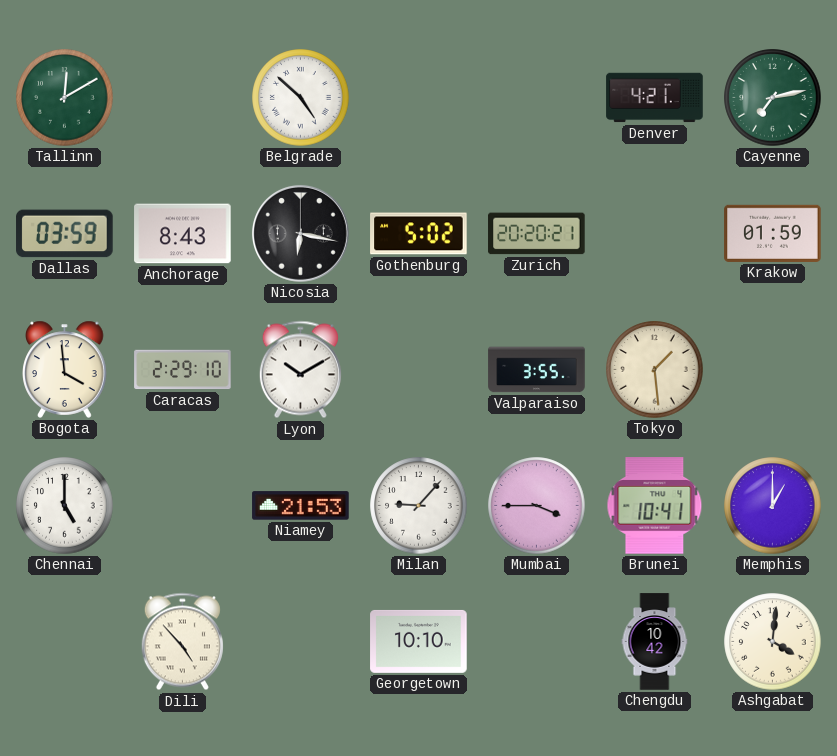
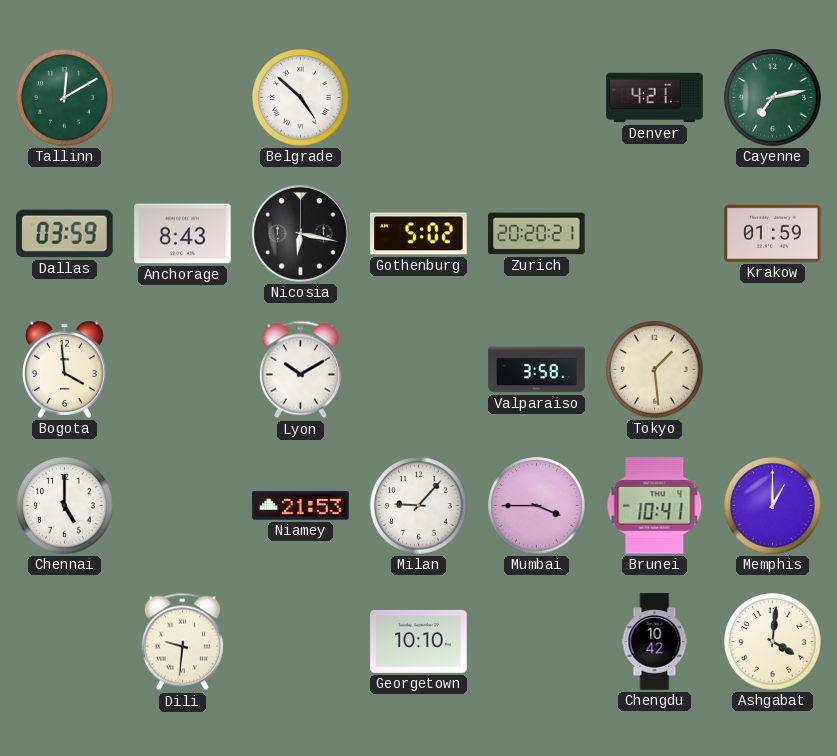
Caracas: 2:29 -> none
Valparaiso: 3:55 -> 3:58
Dili: 4:53 -> 9:31
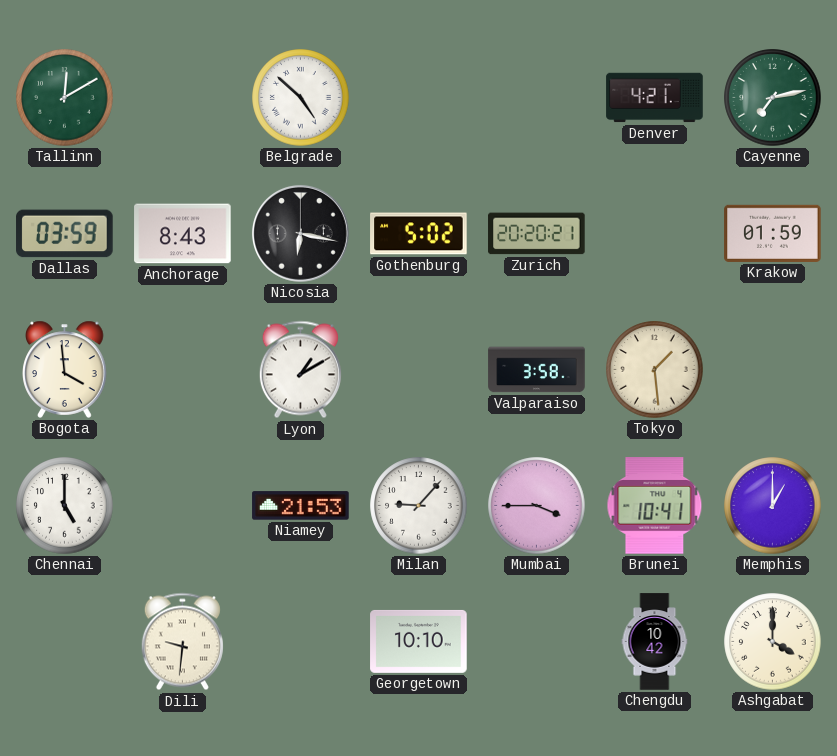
Lyon: 10:10 -> 1:10
Ashgabat: 4:01 -> 4:00
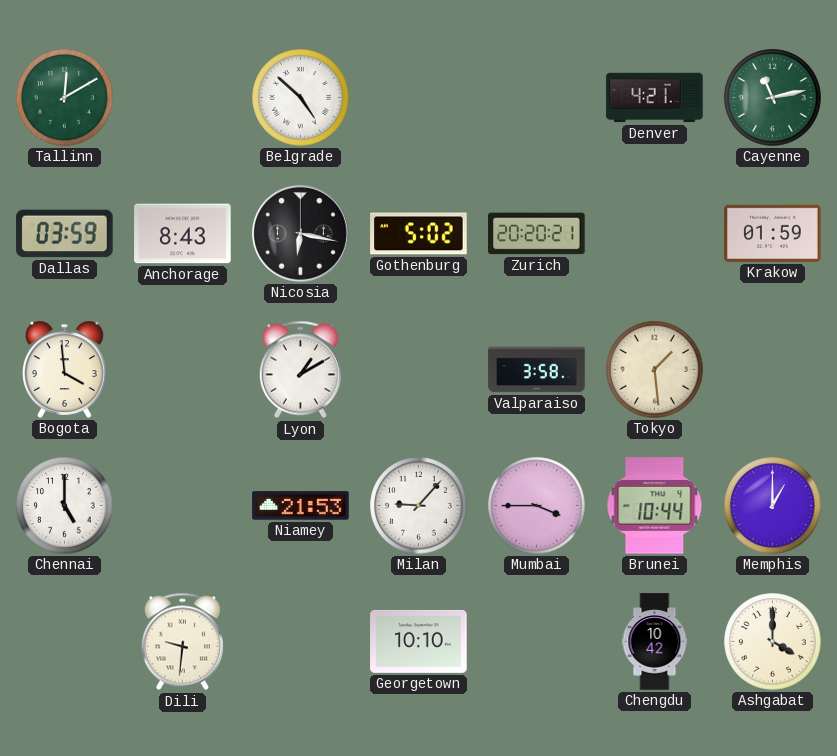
Cayenne: 7:13 -> 11:13
Brunei: 10:41 -> 10:44
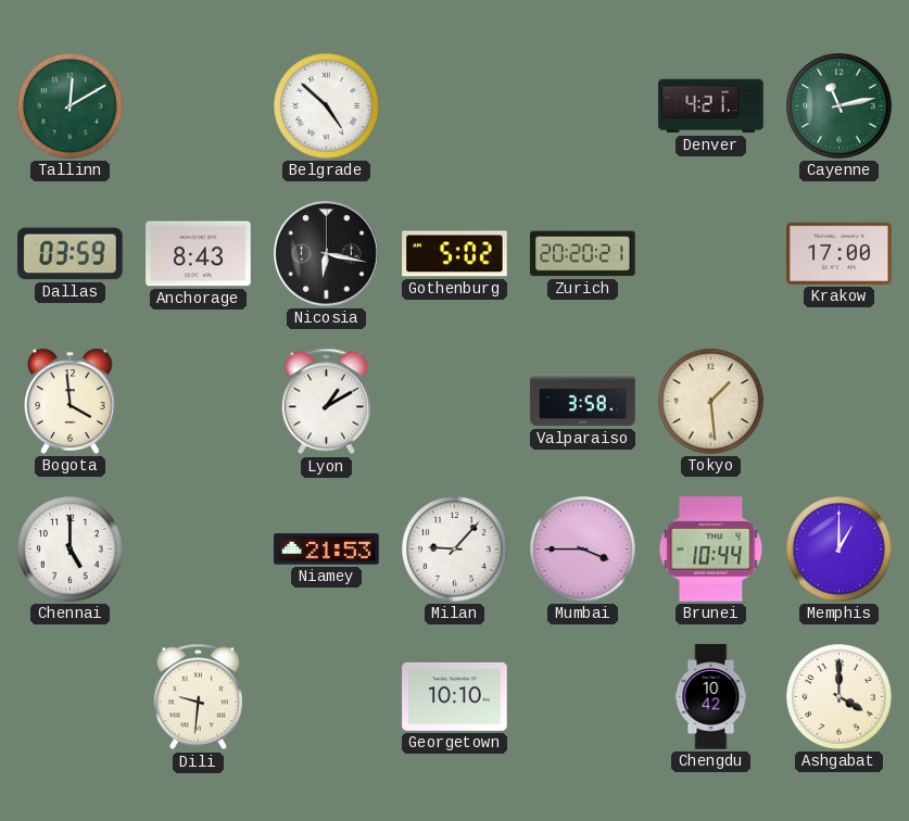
Krakow: 01:59 -> 17:00
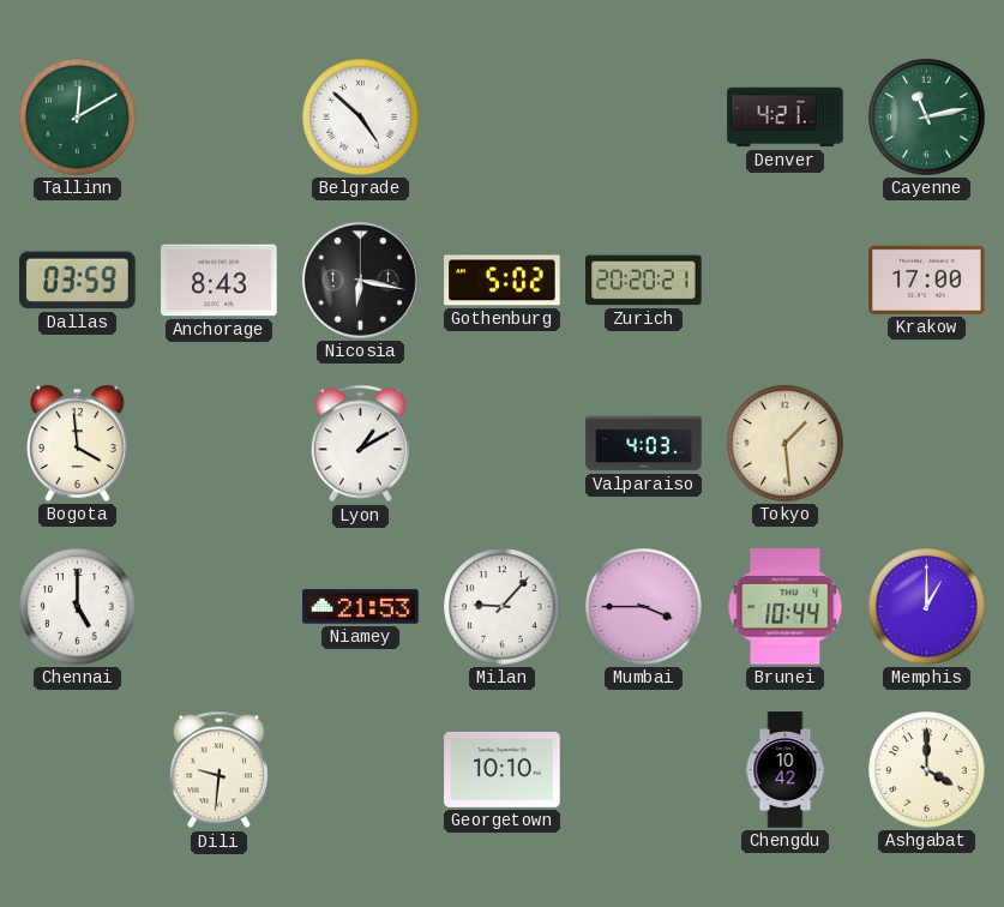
Valparaiso: 3:58 -> 4:03
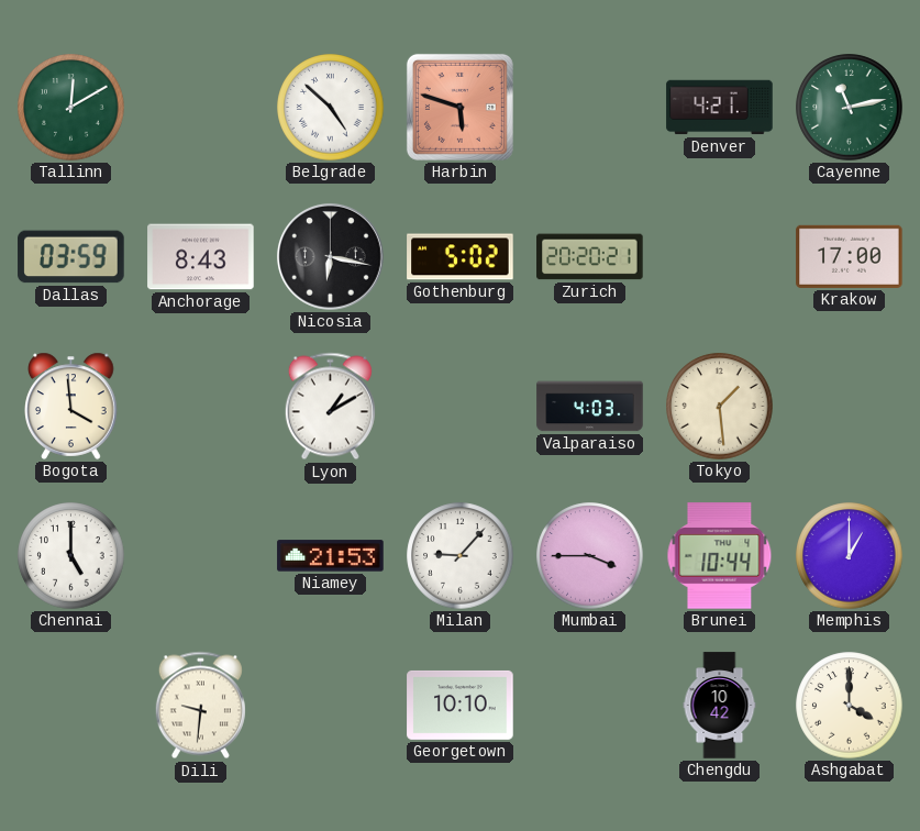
Harbin: none -> 5:48
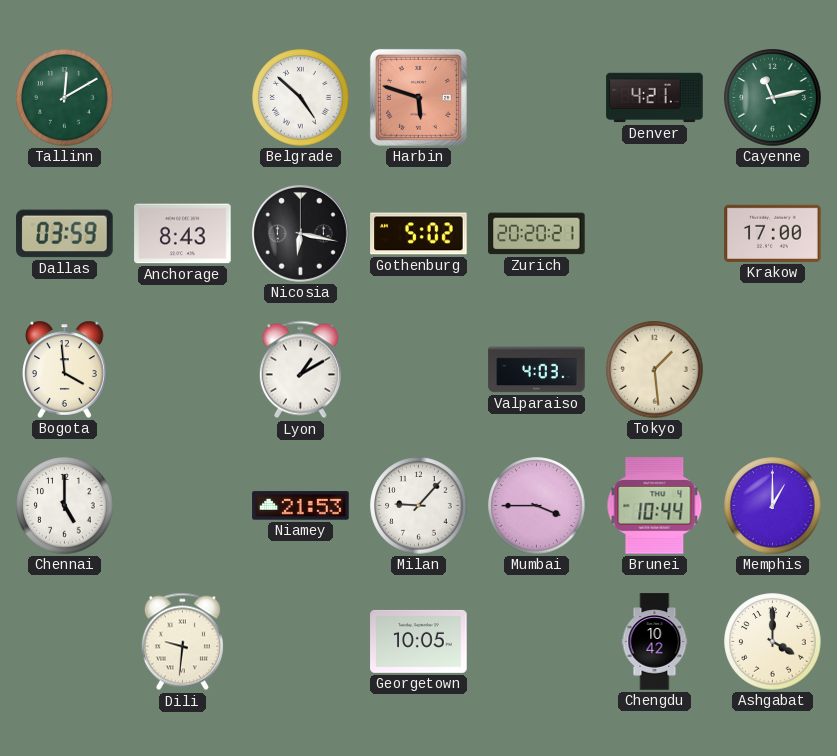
Georgetown: 10:10 -> 10:05
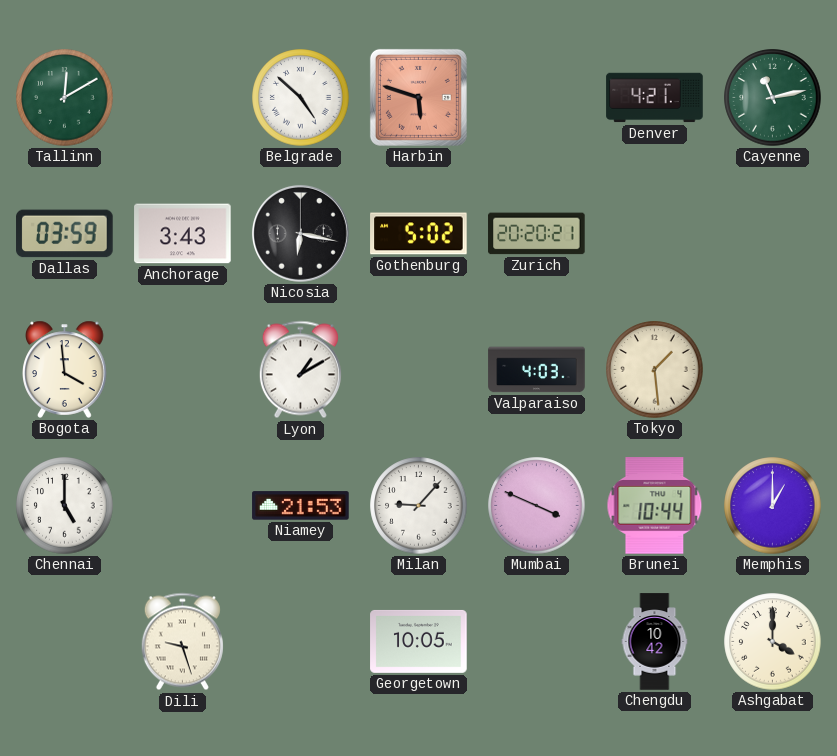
Anchorage: 8:43 -> 3:43
Krakow: 17:00 -> none
Mumbai: 3:45 -> 3:49
Dili: 9:31 -> 9:27
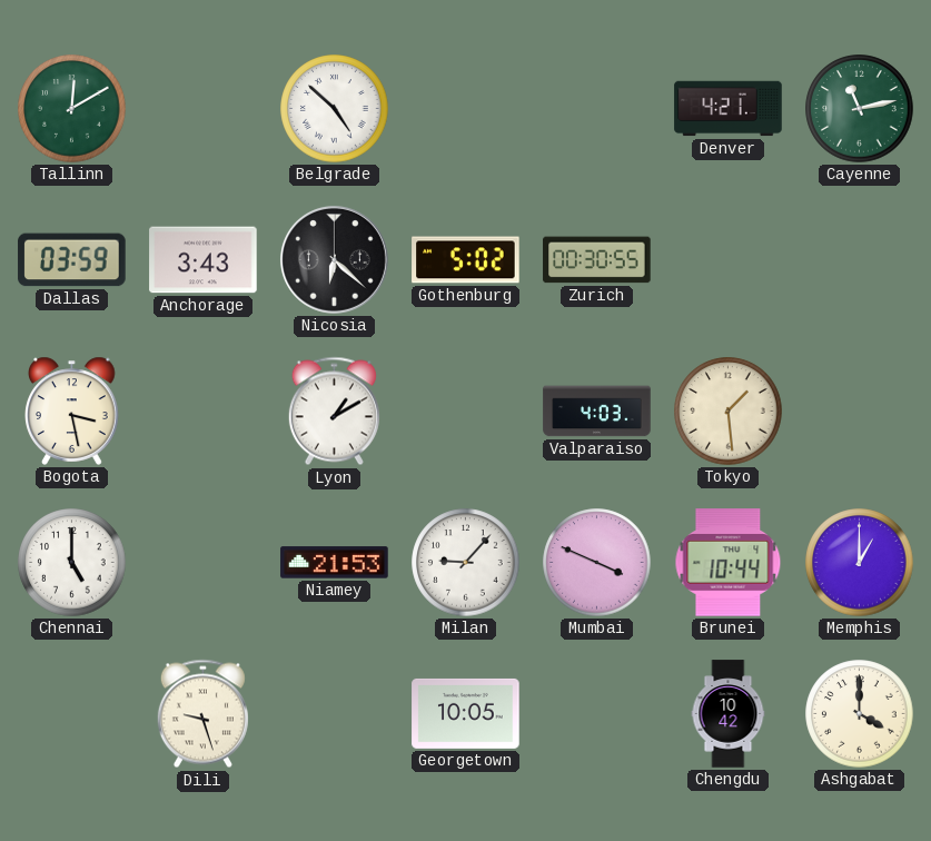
Harbin: 5:48 -> none
Nicosia: 6:17 -> 6:22
Zurich: 20:20 -> 00:30
Bogota: 3:59 -> 3:28
